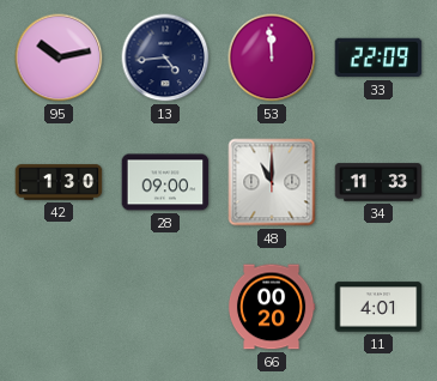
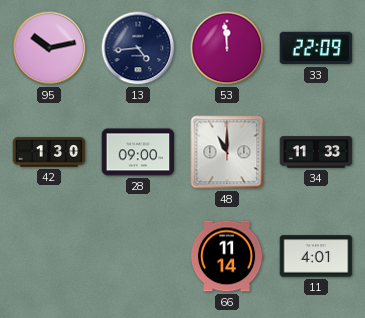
66: 00:20 -> 11:14
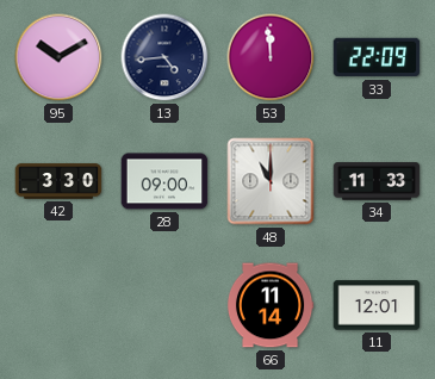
95: 10:13 -> 10:10
42: 1:30 -> 3:30
11: 4:01 -> 12:01
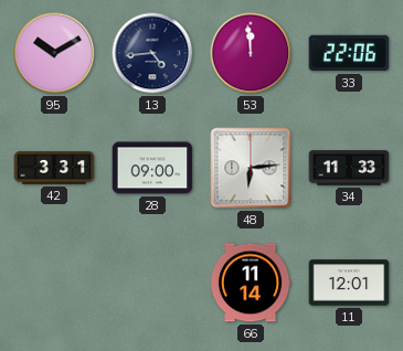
33: 22:09 -> 22:06
42: 3:30 -> 3:31
48: 11:00 -> 6:14
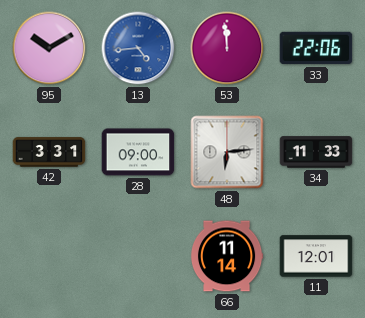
13 dial: navy -> blue
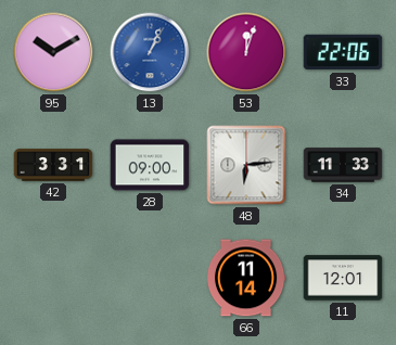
13: 4:44 -> 1:04
53: 11:59 -> 12:03
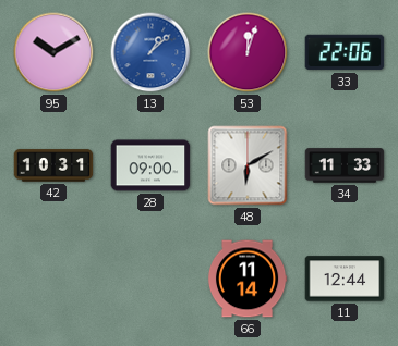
13: 1:04 -> 1:08
42: 3:31 -> 10:31
48: 6:14 -> 6:10
11: 12:01 -> 12:44
